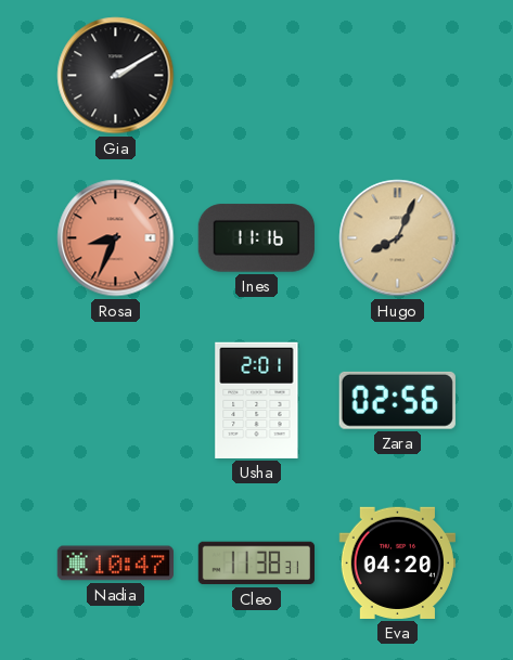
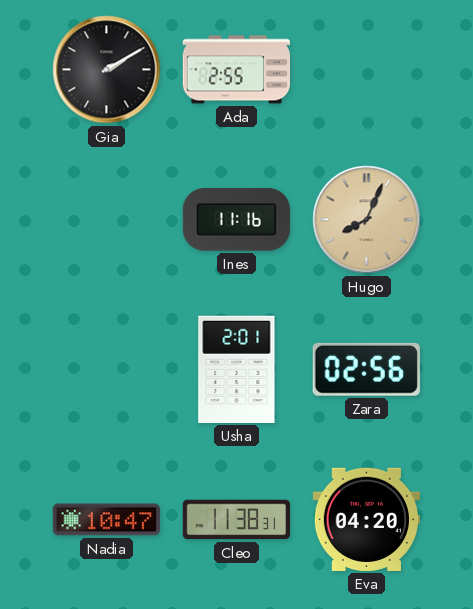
Ada: none -> 2:55
Rosa: 8:34 -> none
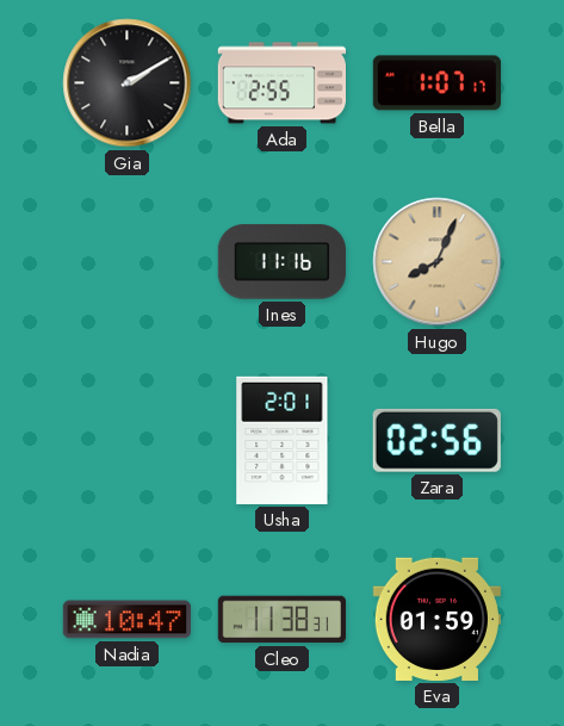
Bella: none -> 1:07
Eva: 04:20 -> 01:59
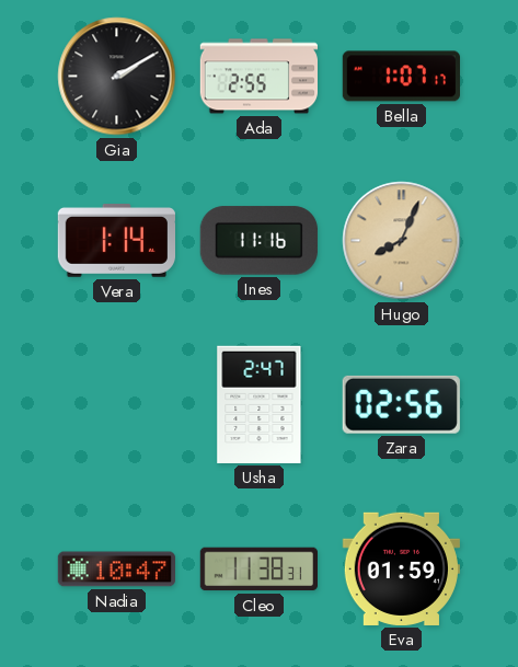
Vera: none -> 1:14
Usha: 2:01 -> 2:47
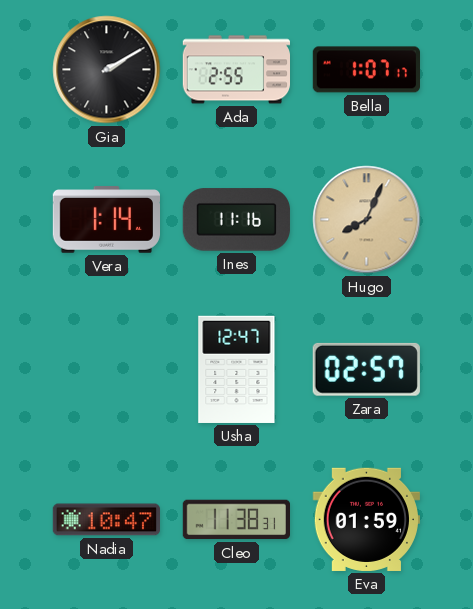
Usha: 2:47 -> 12:47
Zara: 02:56 -> 02:57
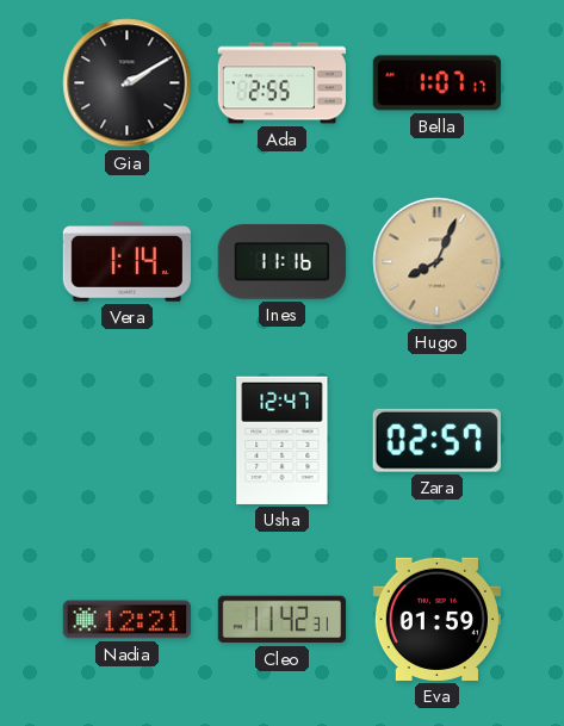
Nadia: 10:47 -> 12:21
Cleo: 11:38 -> 11:42
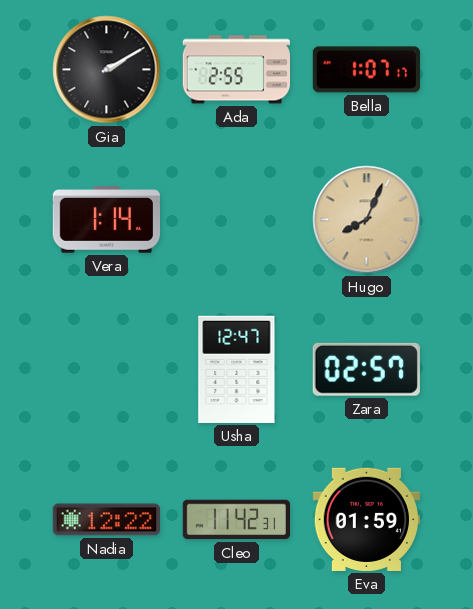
Ines: 11:16 -> none
Nadia: 12:21 -> 12:22
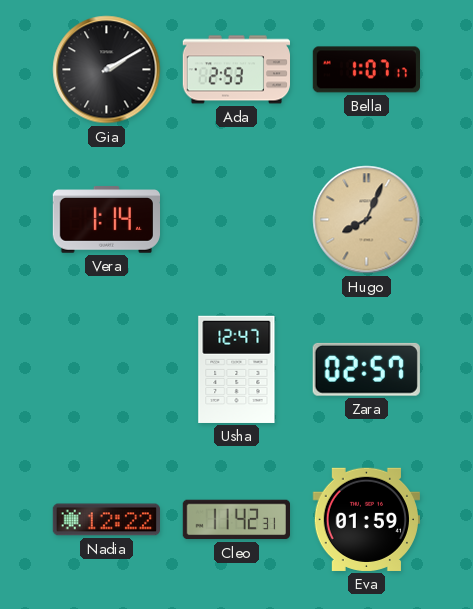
Ada: 2:55 -> 2:53
